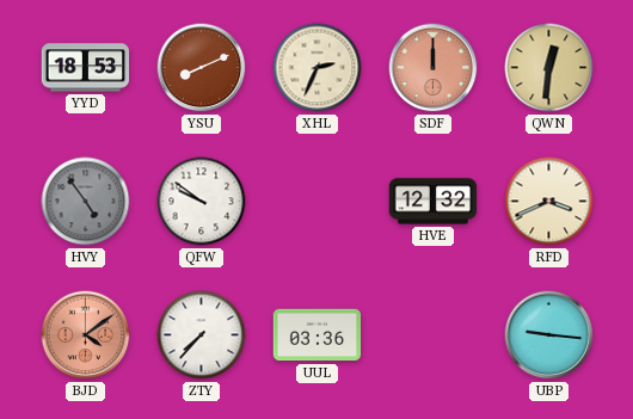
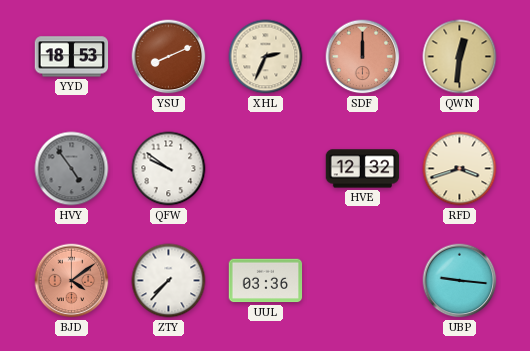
RFD: 3:41 -> 3:42
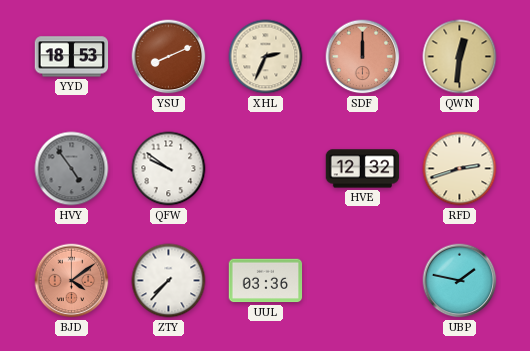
RFD: 3:42 -> 2:42
UBP: 9:16 -> 1:47
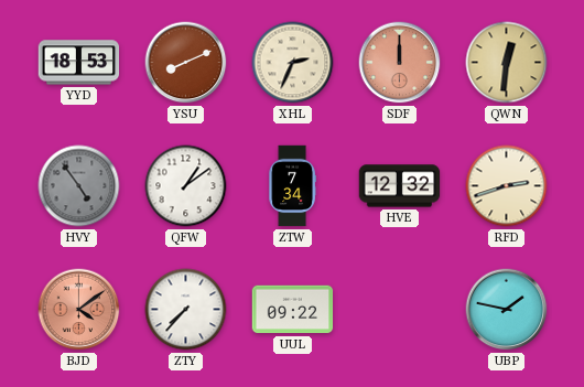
QFW: 9:51 -> 1:09
ZTW: none -> 7:34
UUL: 03:36 -> 09:22
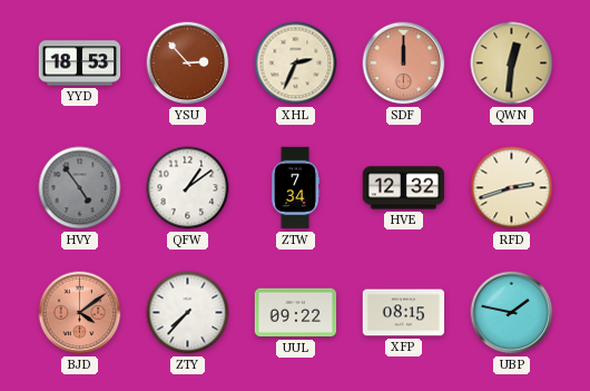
YSU: 8:11 -> 2:53
XFP: none -> 08:15
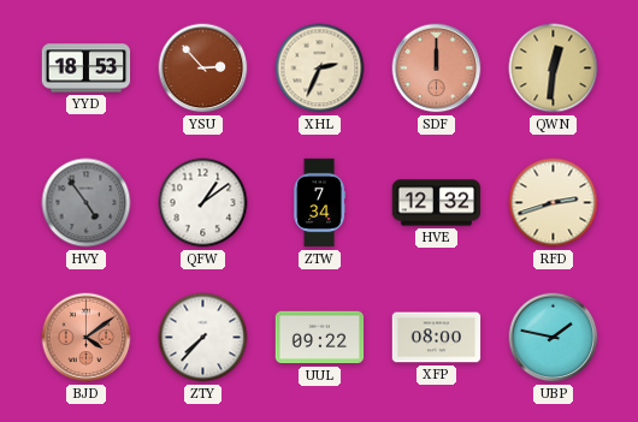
XFP: 08:15 -> 08:00
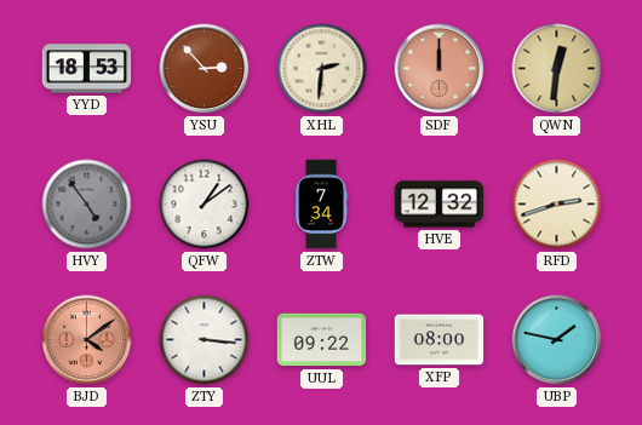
XHL: 2:34 -> 2:31
ZTY: 7:37 -> 3:16
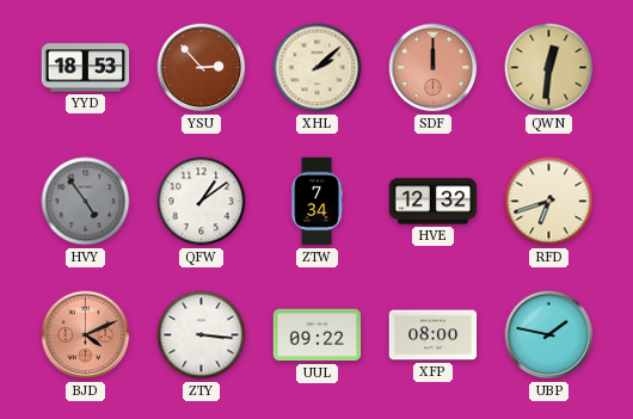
XHL: 2:31 -> 2:08
RFD: 2:42 -> 6:42
BJD: 4:09 -> 4:11
